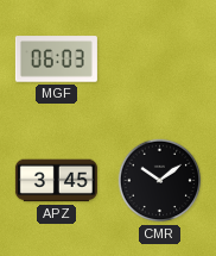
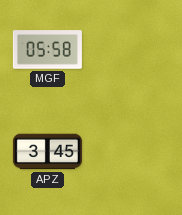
MGF: 06:03 -> 05:58
CMR: 10:09 -> none
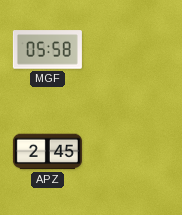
APZ: 3:45 -> 2:45
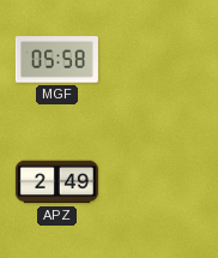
APZ: 2:45 -> 2:49
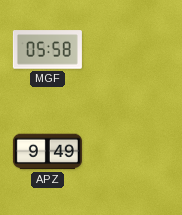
APZ: 2:49 -> 9:49
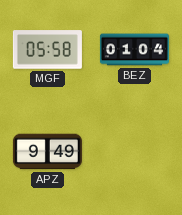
BEZ: none -> 01:04
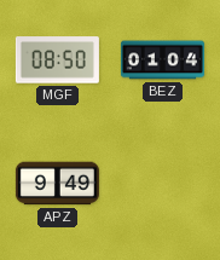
MGF: 05:58 -> 08:50
